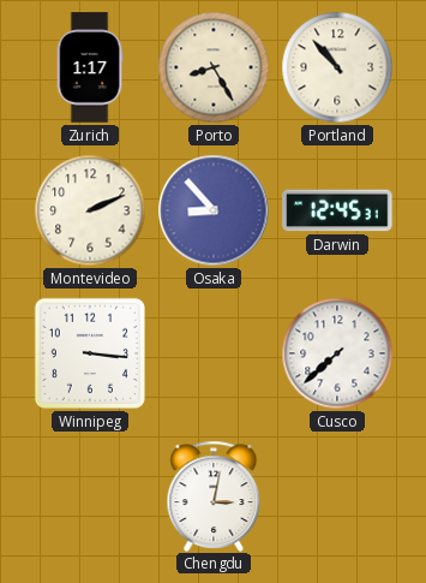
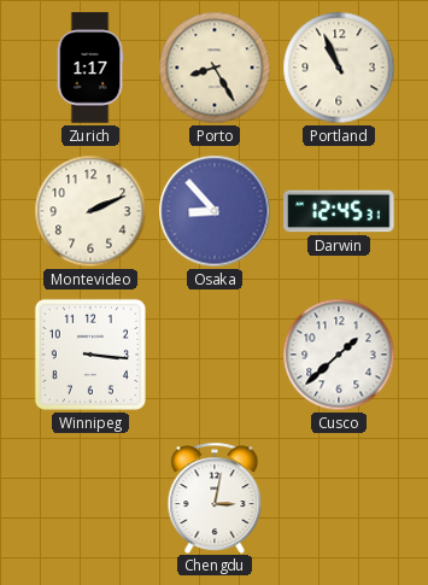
Portland: 10:53 -> 10:56
Cusco: 7:38 -> 1:38
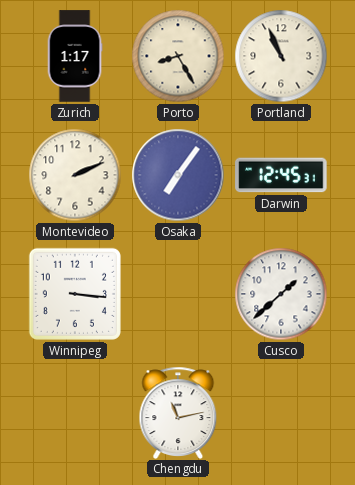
Osaka: 8:53 -> 7:06
Chengdu: 3:02 -> 11:13
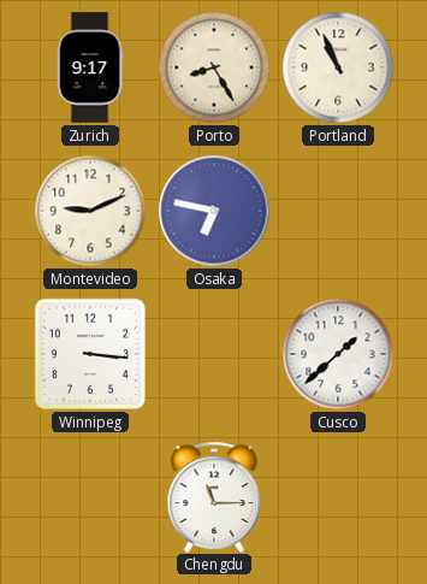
Zurich: 1:17 -> 9:17
Montevideo: 2:11 -> 9:11
Osaka: 7:06 -> 6:47
Darwin: 12:45 -> none
Chengdu: 11:13 -> 11:15
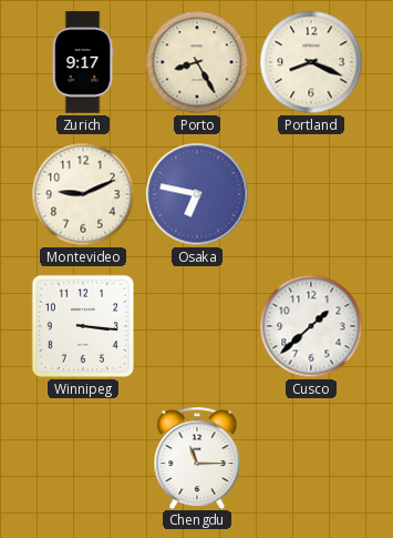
Portland: 10:56 -> 8:19
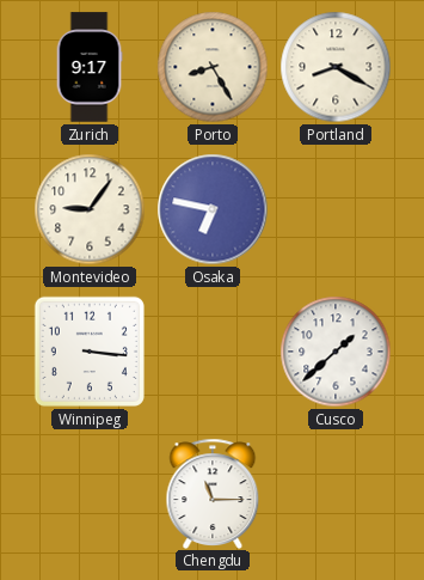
Portland: 8:19 -> 8:20
Montevideo: 9:11 -> 9:06
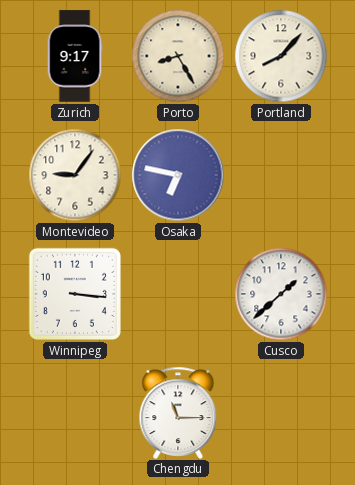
Portland: 8:20 -> 8:07
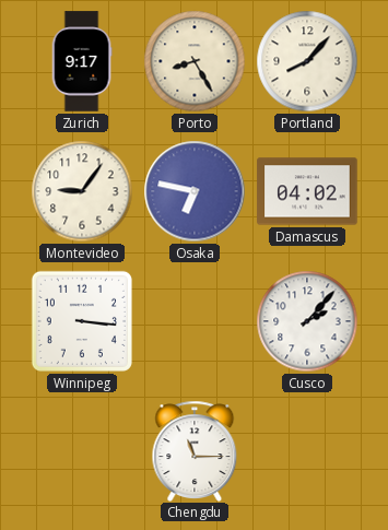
Damascus: none -> 04:02
Cusco: 1:38 -> 2:07
